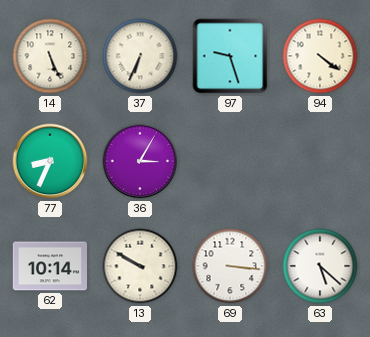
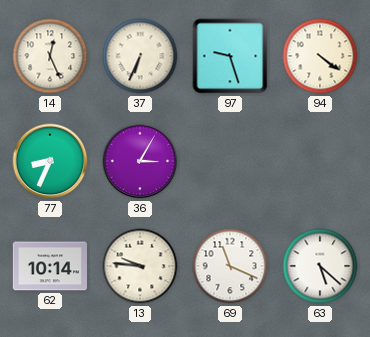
14: 5:26 -> 12:26
13: 9:50 -> 9:46
69: 3:16 -> 11:19
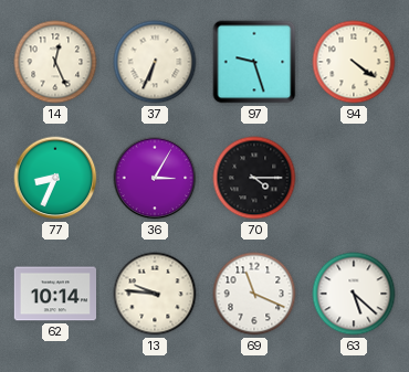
70: none -> 4:15
